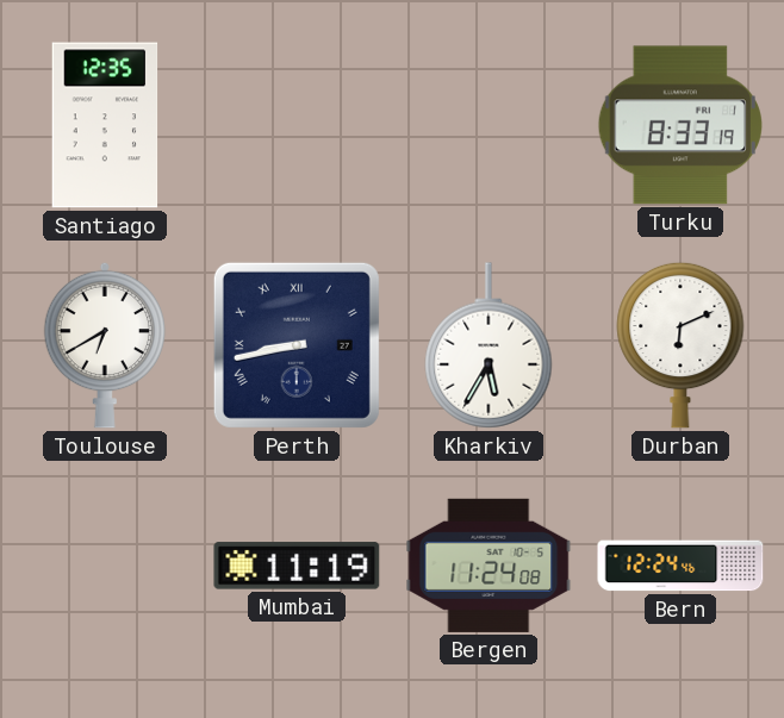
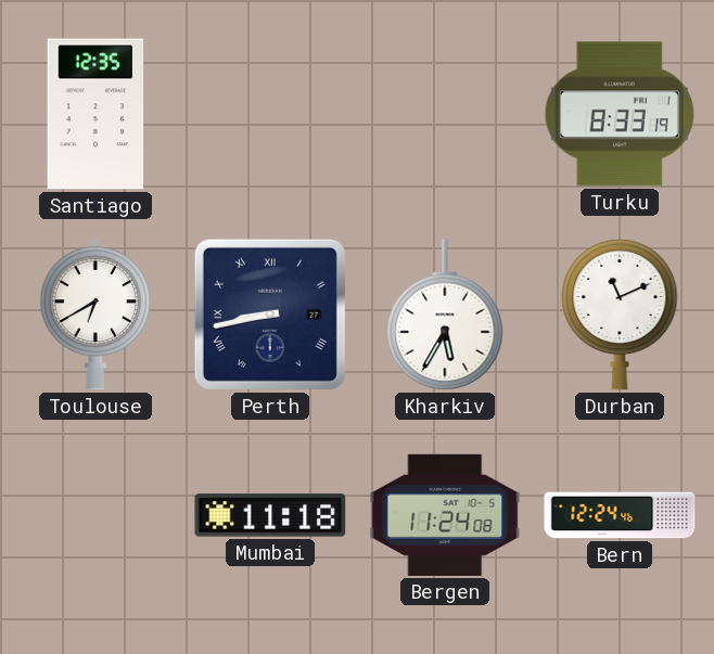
Durban: 6:11 -> 11:11
Mumbai: 11:19 -> 11:18
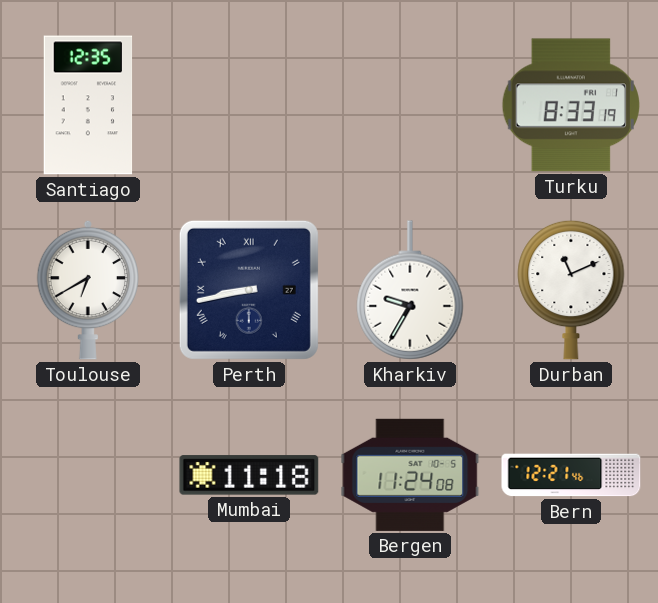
Kharkiv: 5:35 -> 9:35
Bern: 12:24 -> 12:21
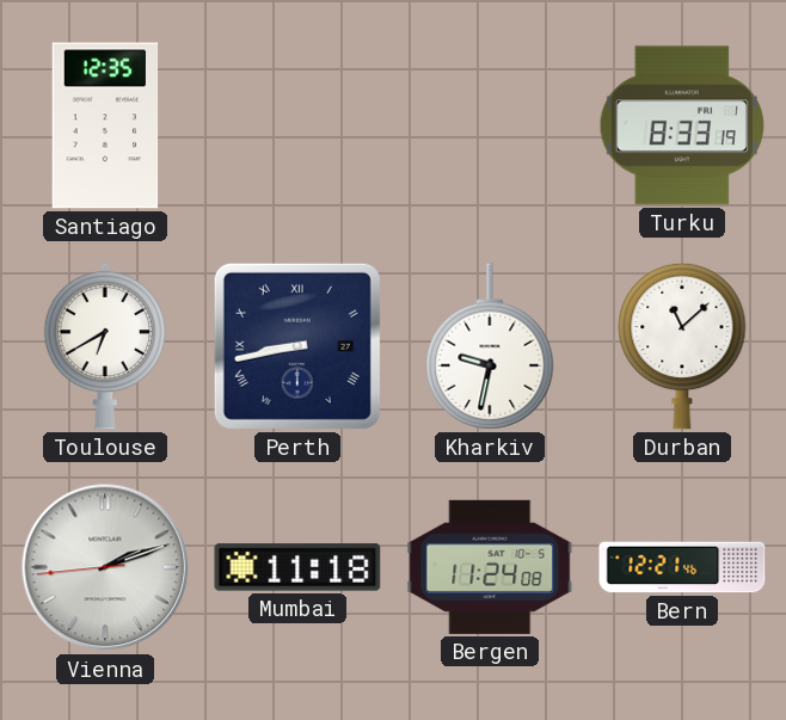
Kharkiv: 9:35 -> 9:32
Durban: 11:11 -> 11:08
Vienna: none -> 2:11
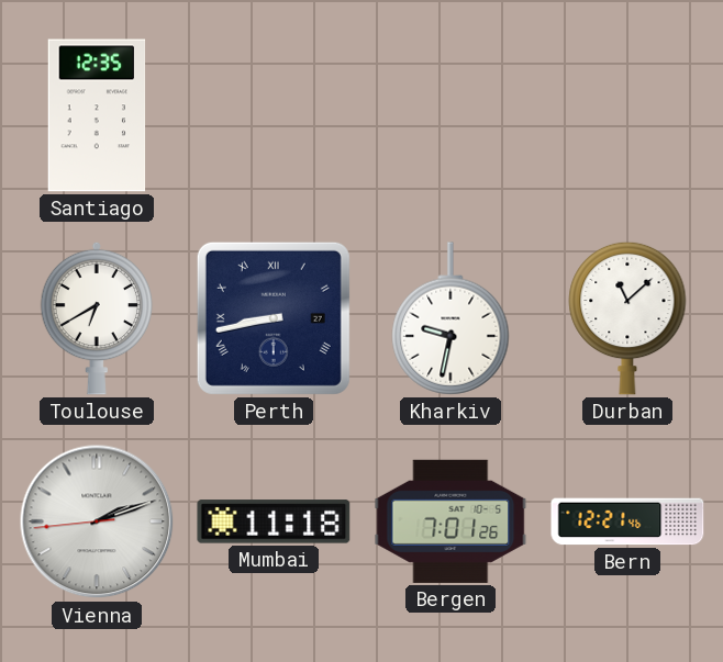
Turku: 8:33 -> none
Bergen: 11:24 -> 7:01
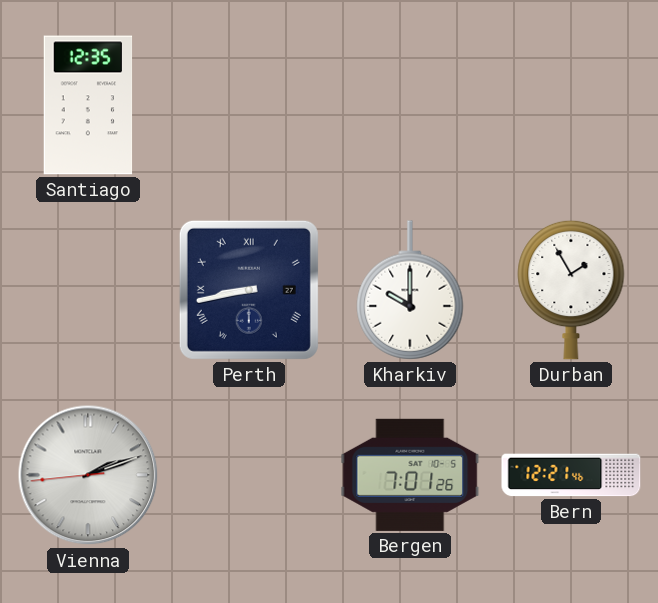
Toulouse: 6:40 -> none
Kharkiv: 9:32 -> 10:00
Durban: 11:08 -> 1:55
Mumbai: 11:18 -> none
